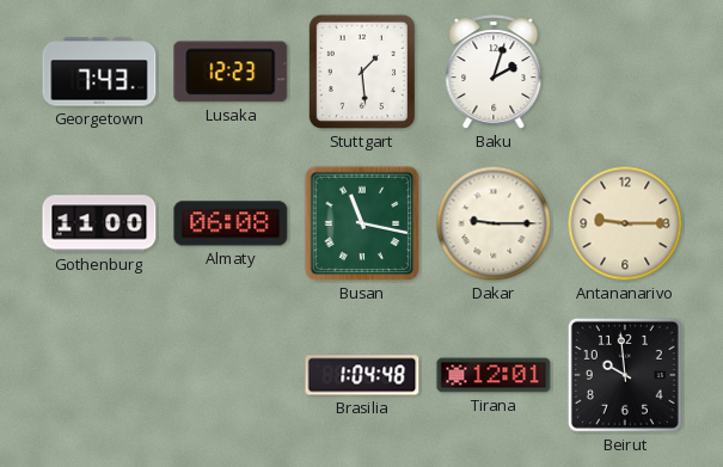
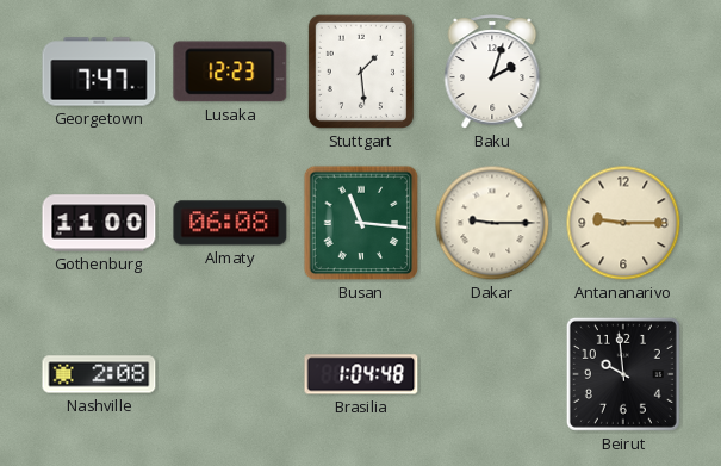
Georgetown: 7:43 -> 7:47
Busan: 11:17 -> 11:16
Nashville: none -> 2:08
Tirana: 12:01 -> none
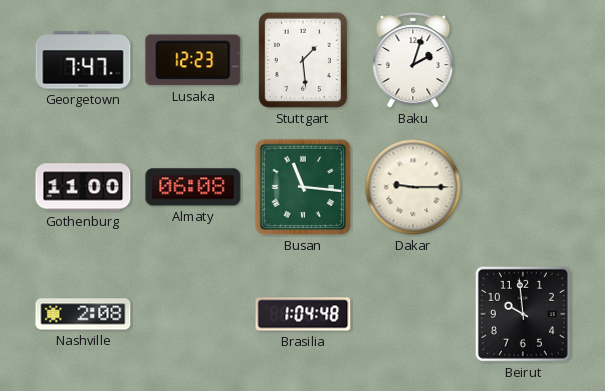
Antananarivo: 9:15 -> none
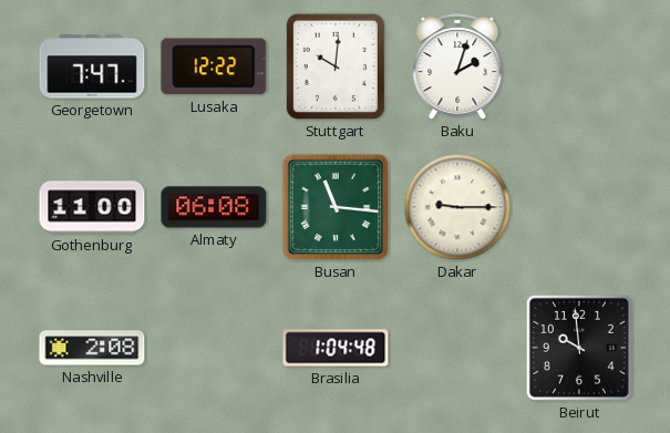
Lusaka: 12:23 -> 12:22
Stuttgart: 1:29 -> 10:01
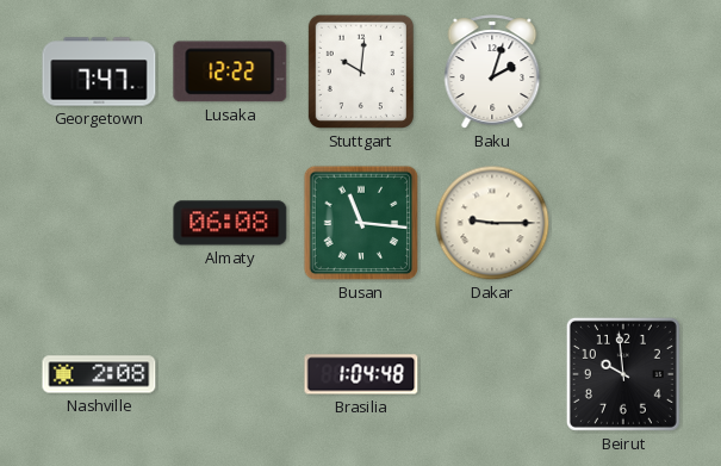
Gothenburg: 11:00 -> none
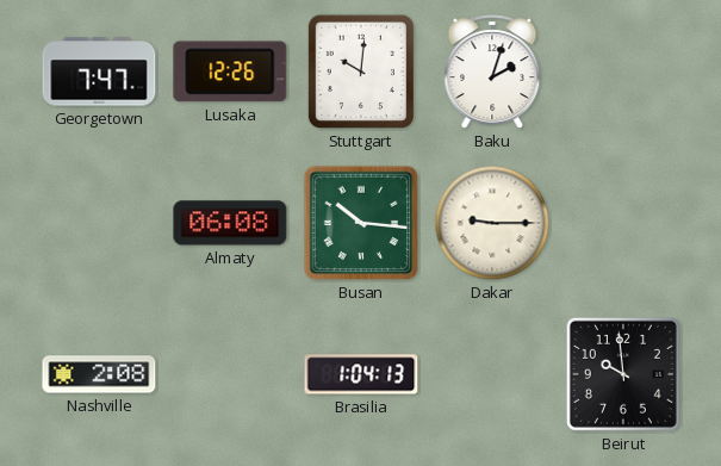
Lusaka: 12:22 -> 12:26
Busan: 11:16 -> 10:16
Brasilia: 1:04:48 -> 1:04:13
